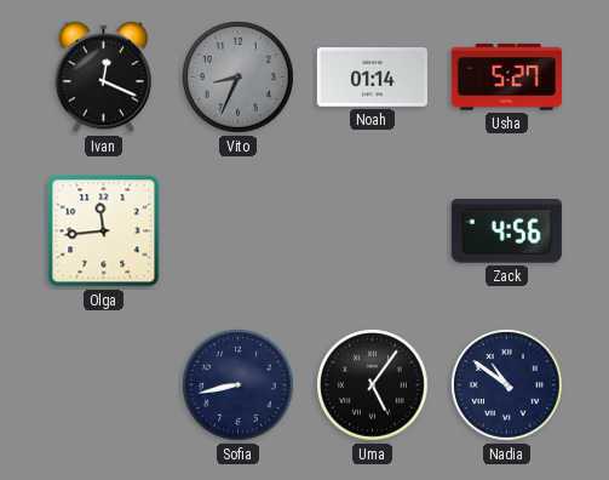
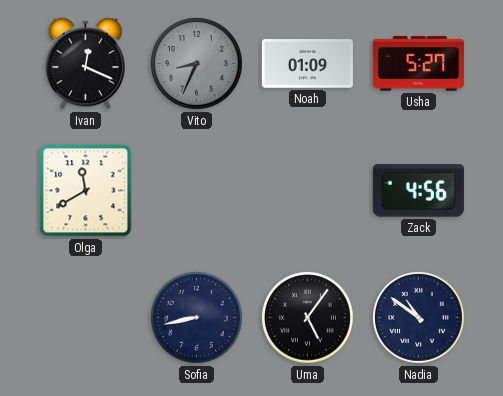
Noah: 01:14 -> 01:09
Olga: 11:44 -> 11:40
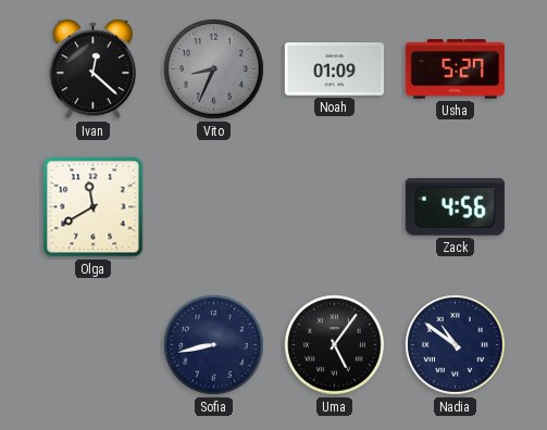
Ivan: 12:19 -> 12:22
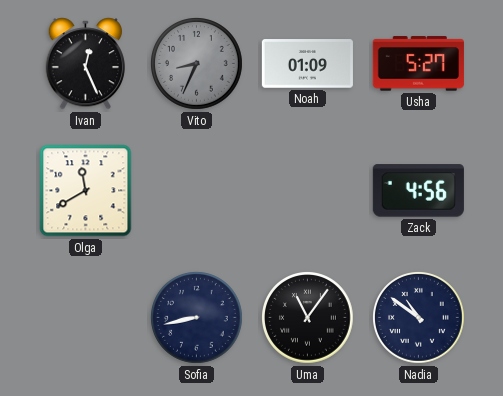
Ivan: 12:22 -> 12:26
Uma: 5:06 -> 11:06
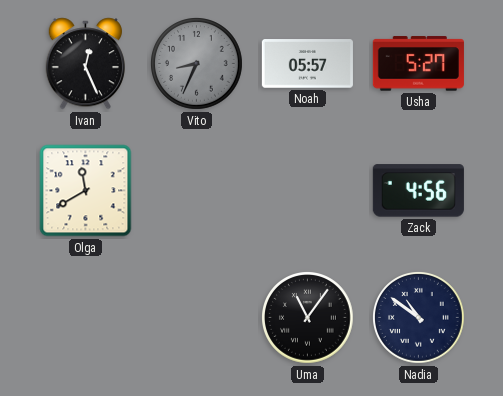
Noah: 01:09 -> 05:57
Sofia: 8:43 -> none
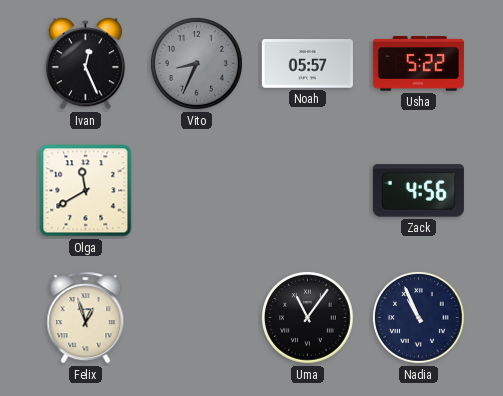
Usha: 5:27 -> 5:22
Felix: none -> 12:57
Nadia: 10:51 -> 10:56
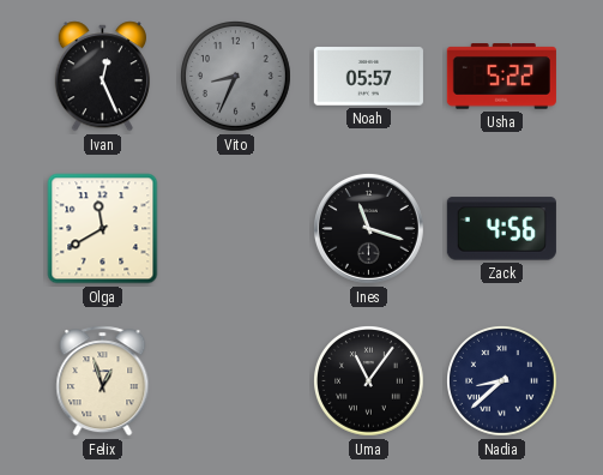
Ines: none -> 11:18
Nadia: 10:56 -> 8:38
